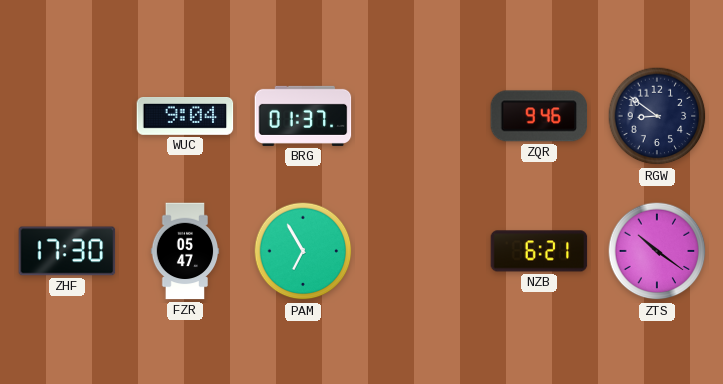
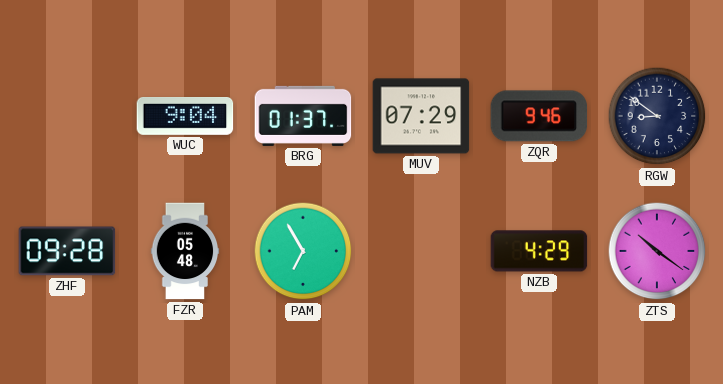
MUV: none -> 07:29
ZHF: 17:30 -> 09:28
FZR: 05:47 -> 05:48
NZB: 6:21 -> 4:29
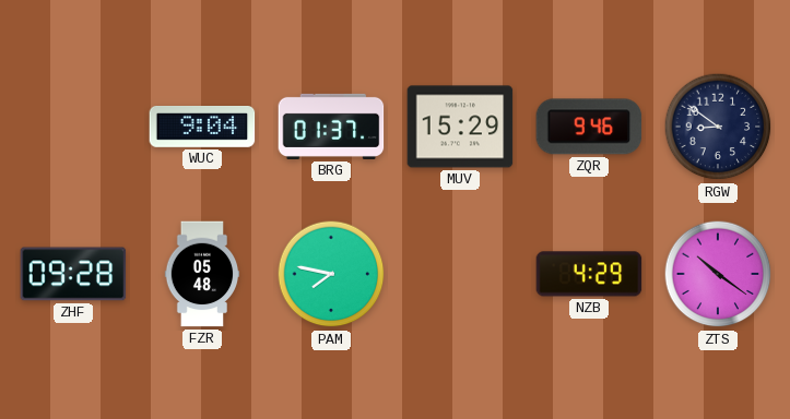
MUV: 07:29 -> 15:29
PAM: 6:55 -> 7:47
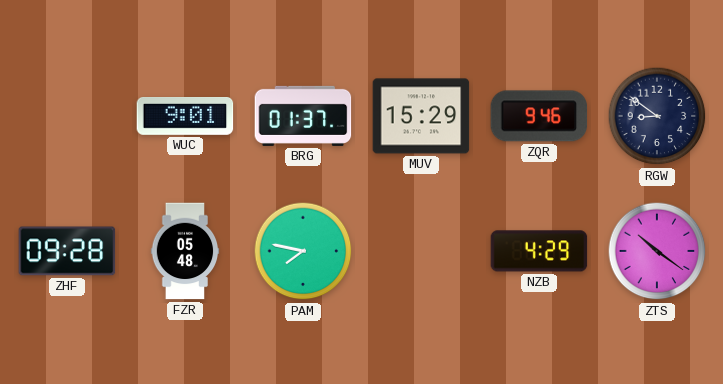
WUC: 9:04 -> 9:01
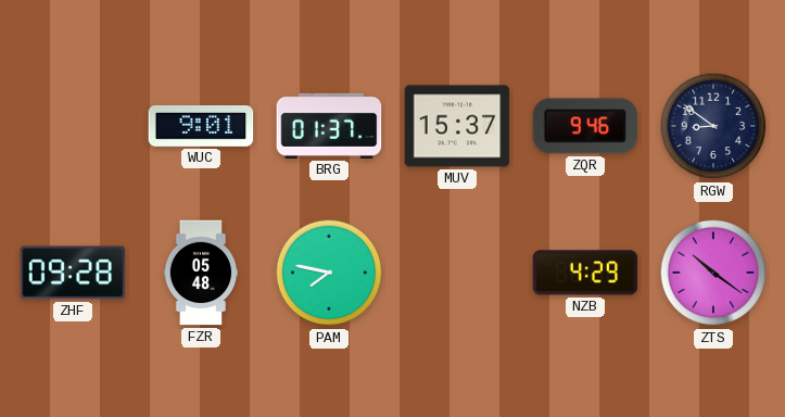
MUV: 15:29 -> 15:37
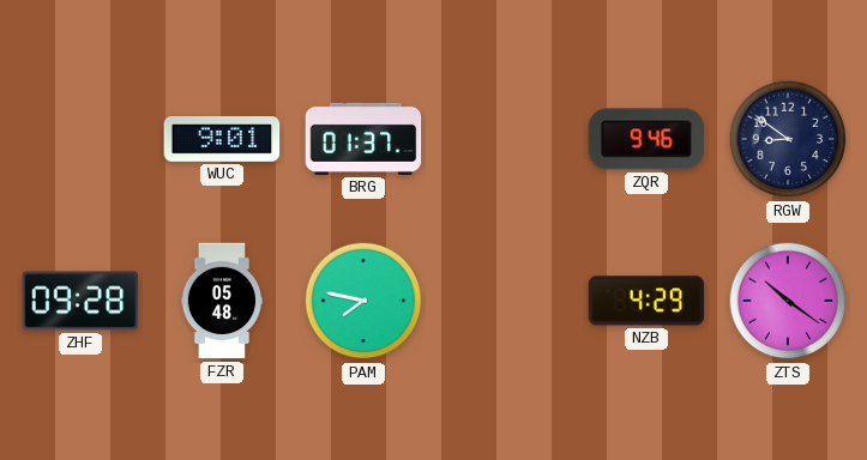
MUV: 15:37 -> none
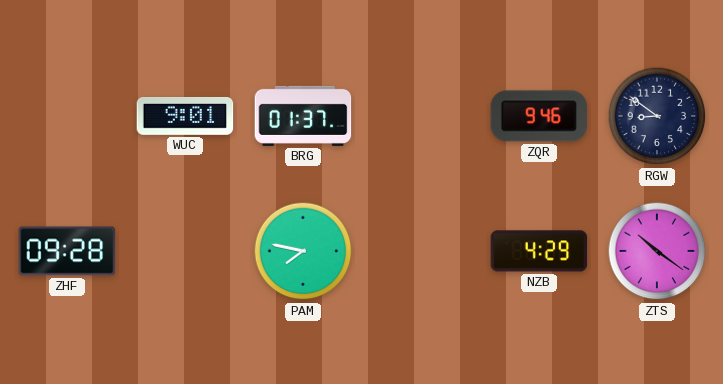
FZR: 05:48 -> none
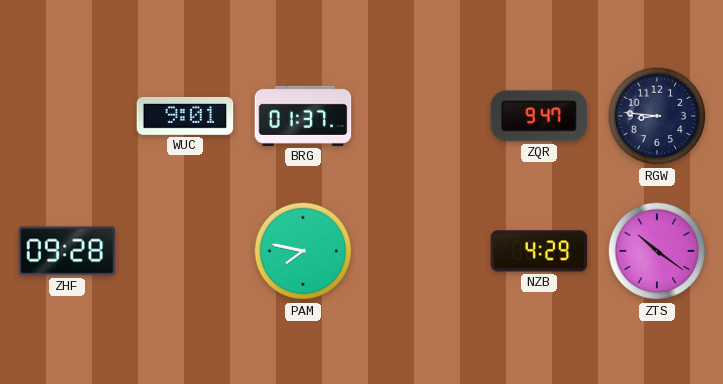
ZQR: 9:46 -> 9:47
RGW: 8:51 -> 8:46
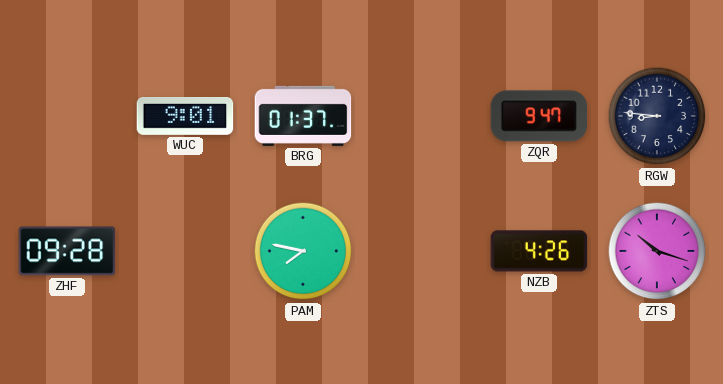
NZB: 4:29 -> 4:26
ZTS: 10:21 -> 10:18
